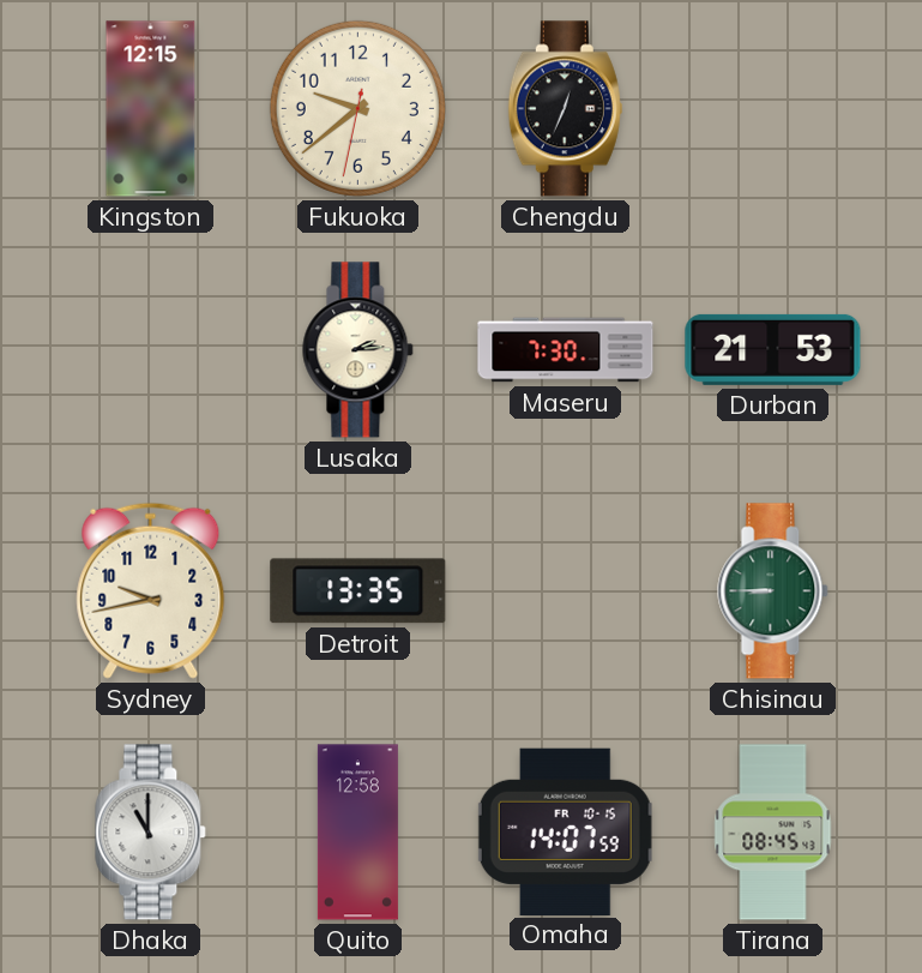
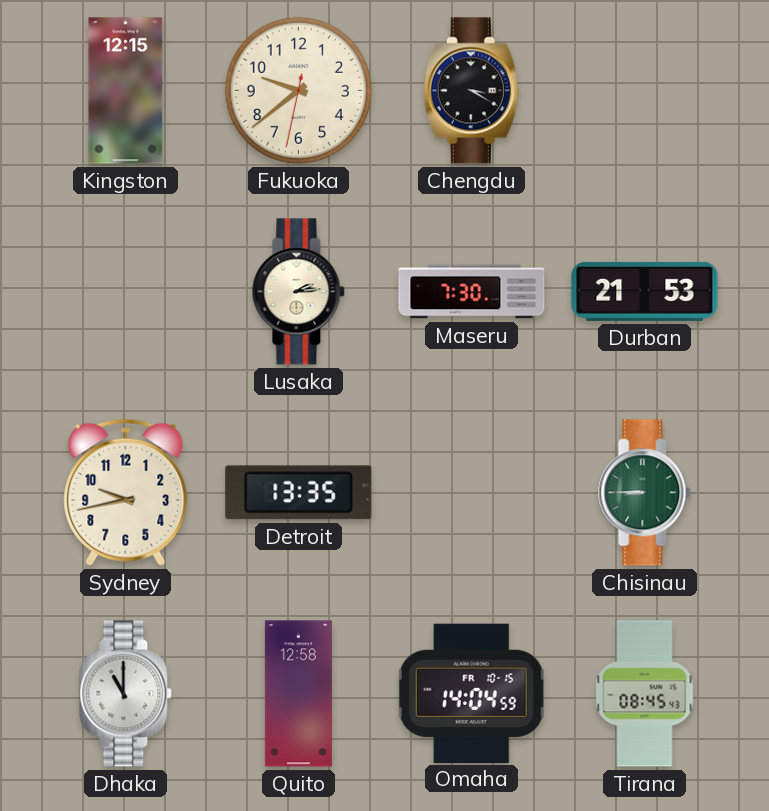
Chengdu: 12:34 -> 3:20
Omaha: 14:07 -> 14:04
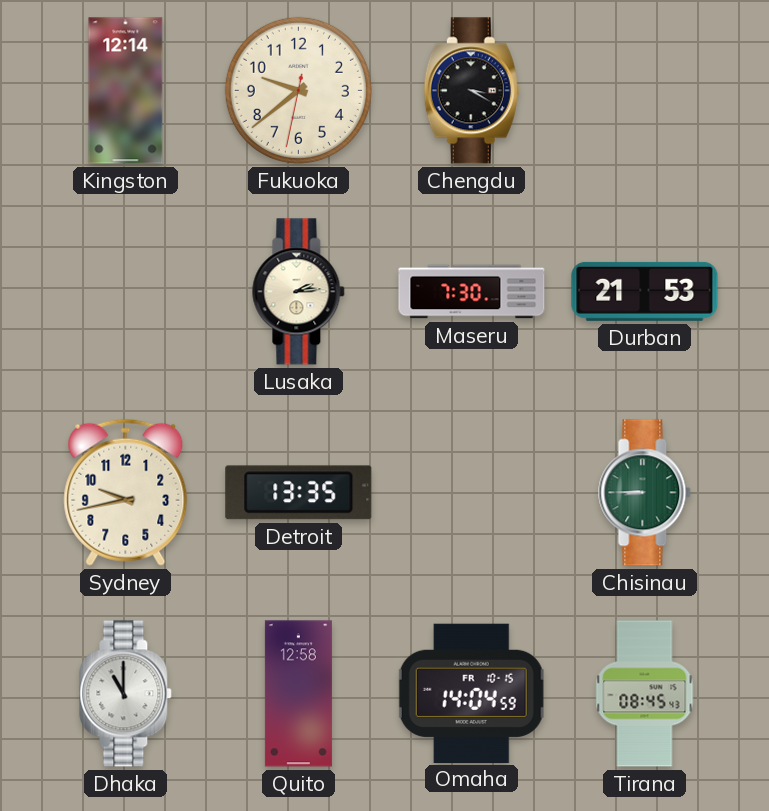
Kingston: 12:15 -> 12:14
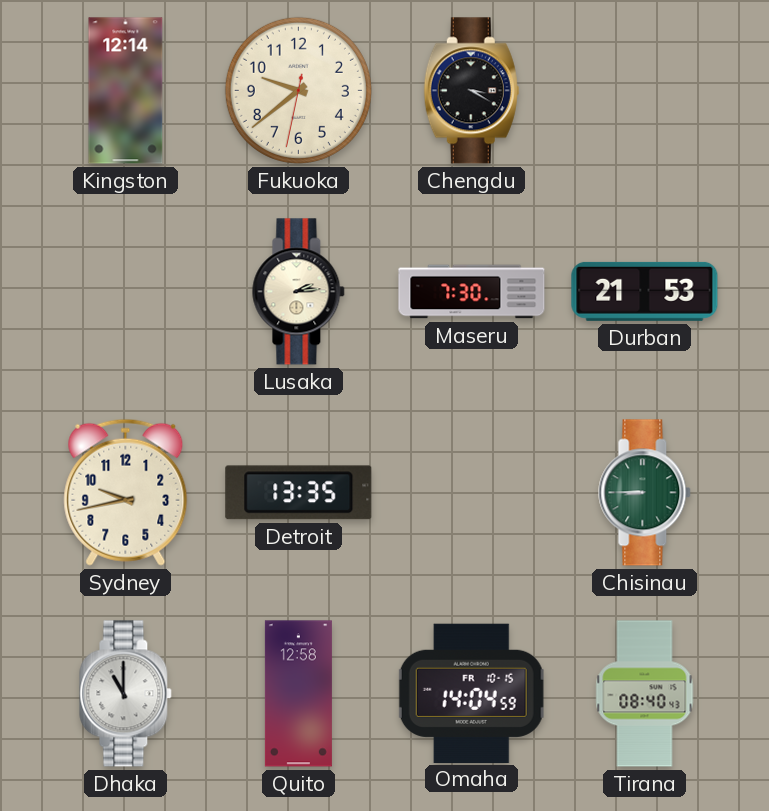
Tirana: 08:45 -> 08:40
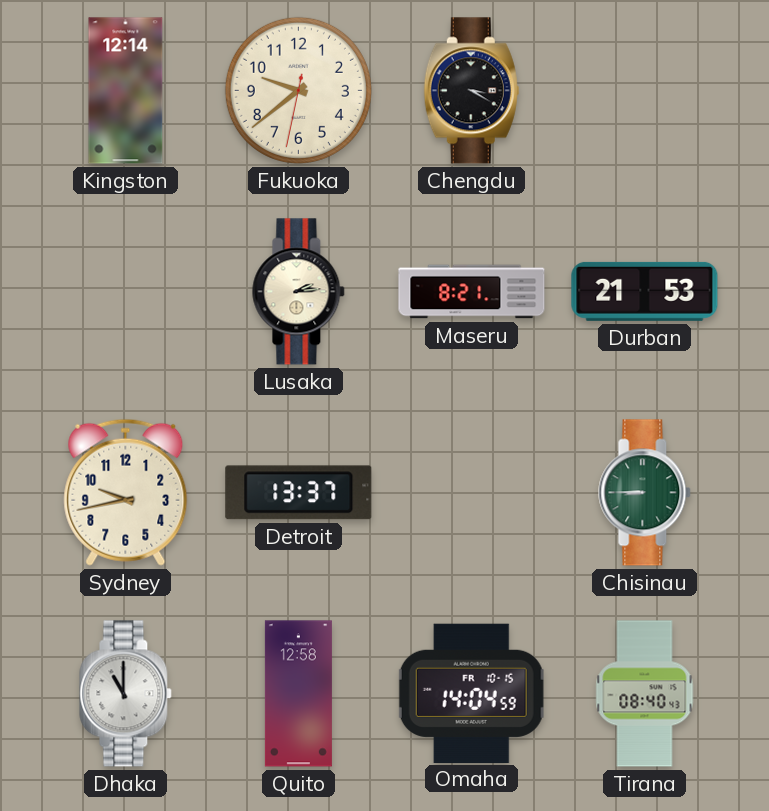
Maseru: 7:30 -> 8:21
Detroit: 13:35 -> 13:37
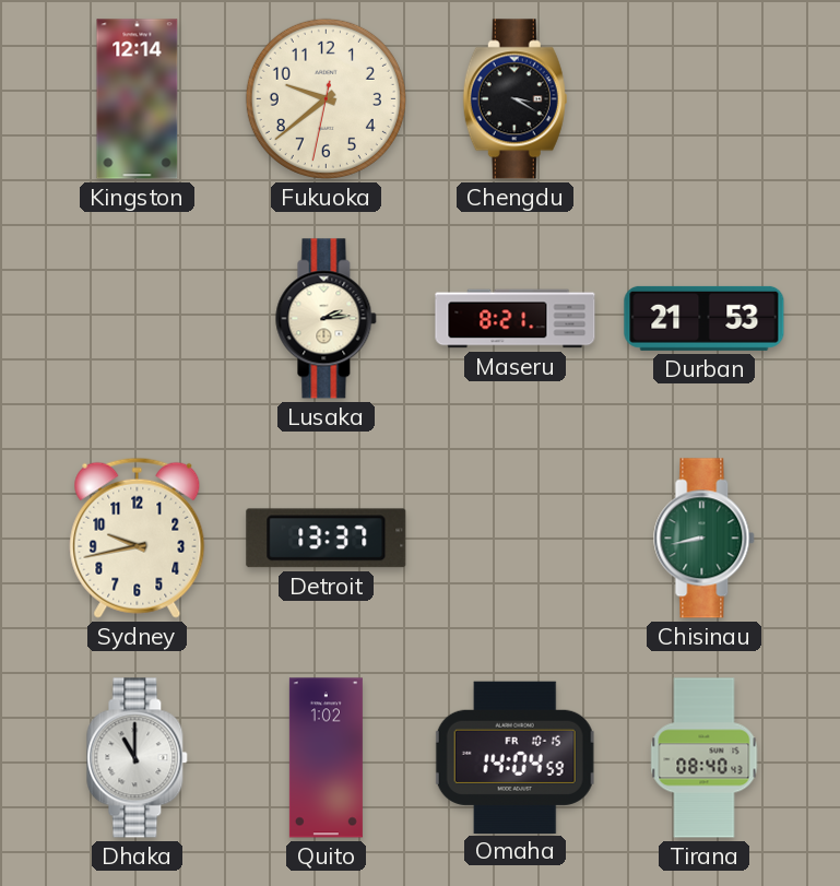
Chisinau: 8:45 -> 8:43
Quito: 12:58 -> 1:02
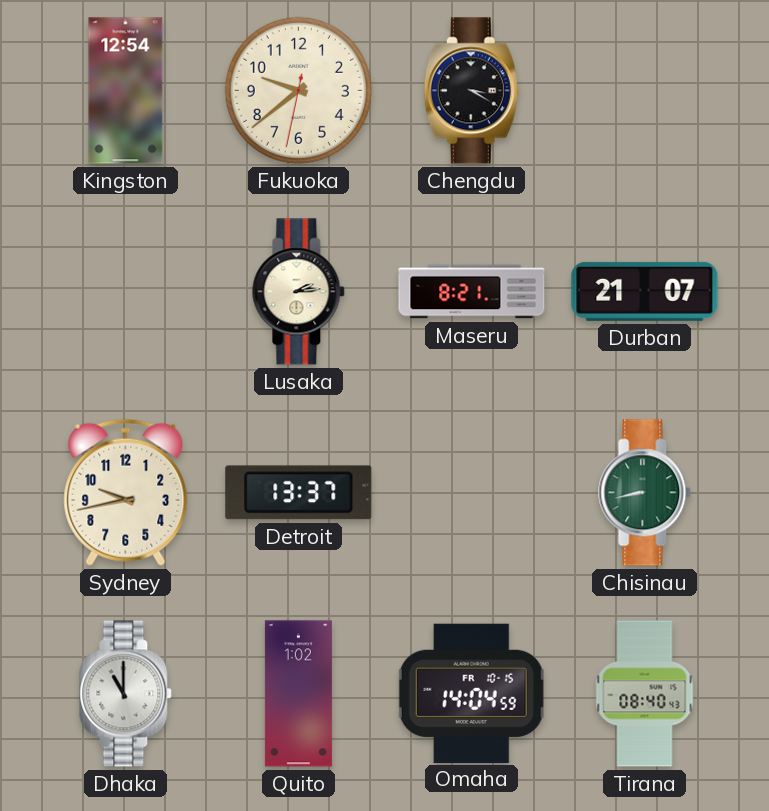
Kingston: 12:14 -> 12:54
Durban: 21:53 -> 21:07
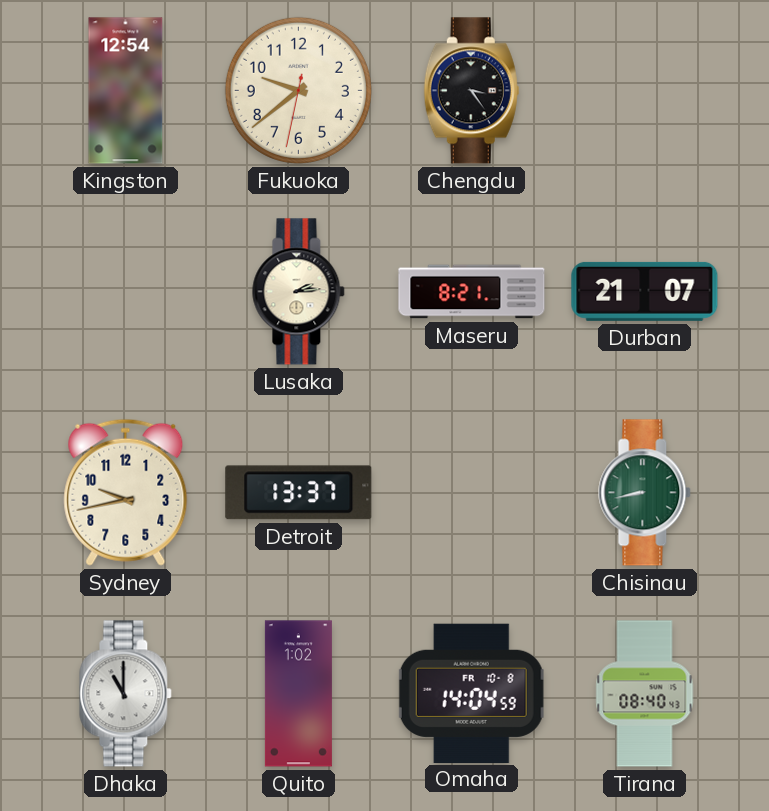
Chengdu: 3:20 -> 3:24
Omaha date: FR 10-15 -> FR 10-8
